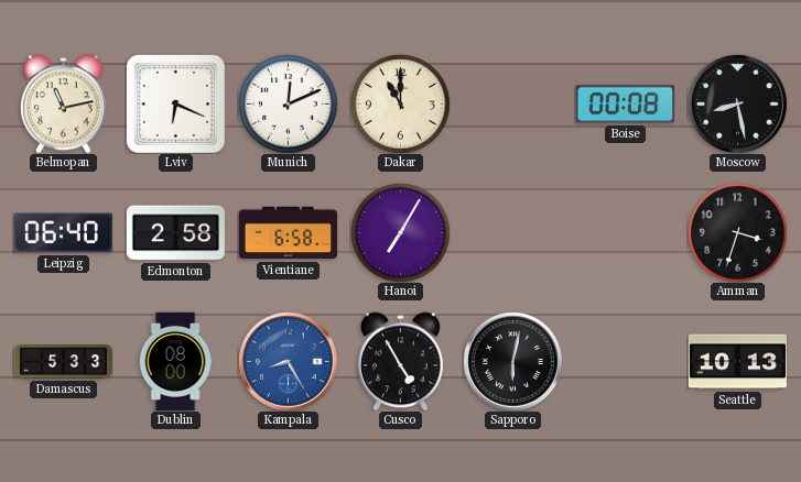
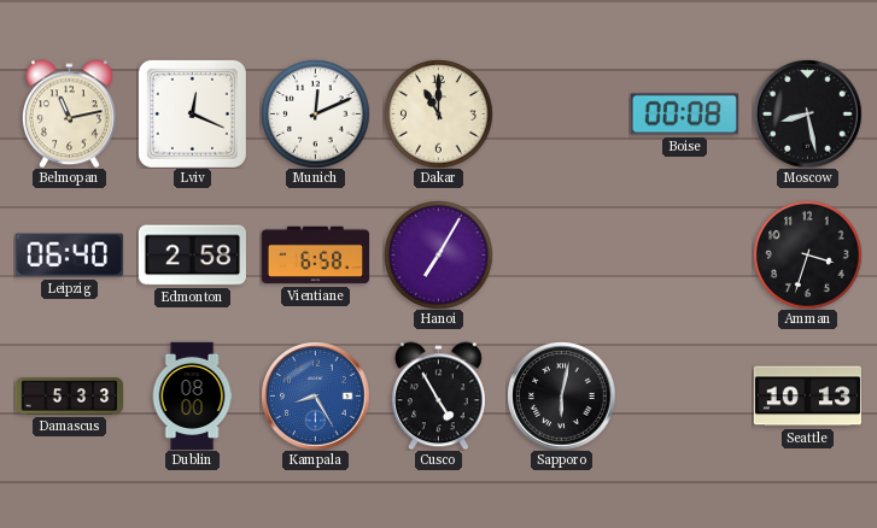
Lviv: 6:19 -> 12:19
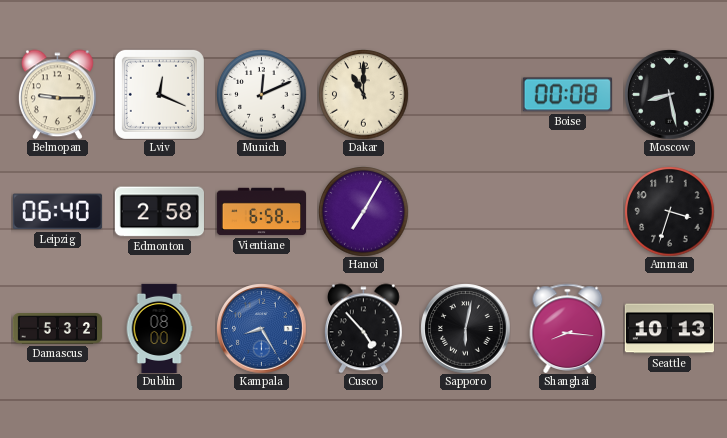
Belmopan: 11:13 -> 9:15
Damascus: 5:33 -> 5:32
Cusco: 4:55 -> 4:53
Shanghai: none -> 8:16
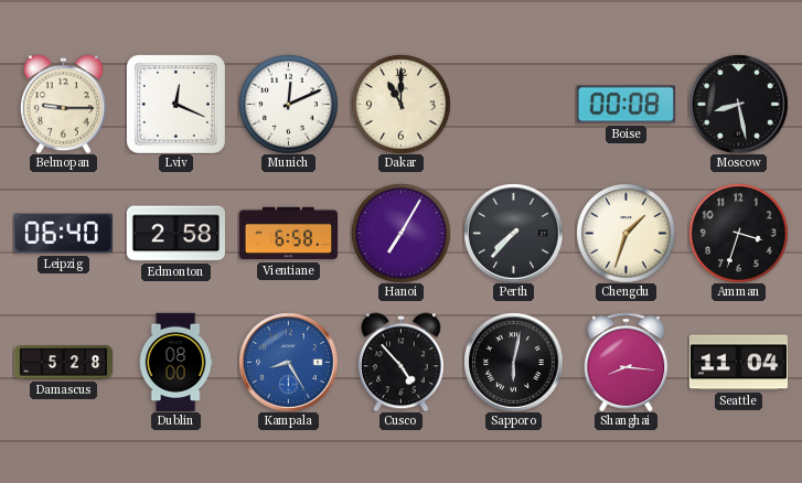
Perth: none -> 7:37
Chengdu: none -> 1:33
Damascus: 5:32 -> 5:28
Seattle: 10:13 -> 11:04
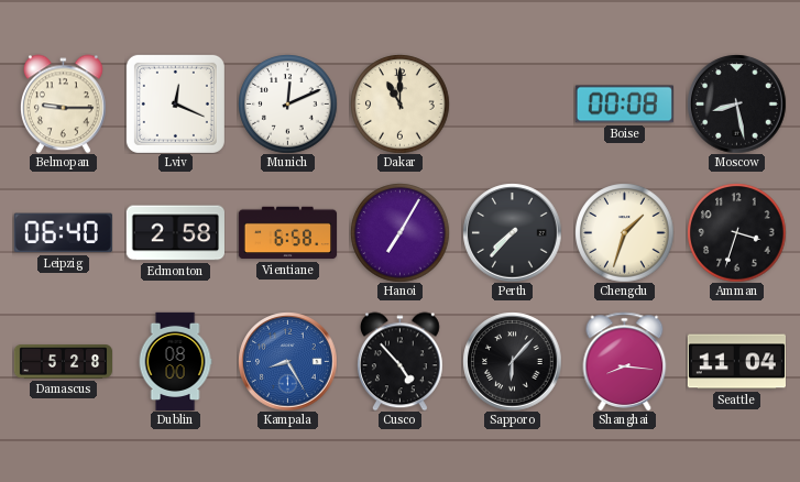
Sapporo: 6:02 -> 6:07
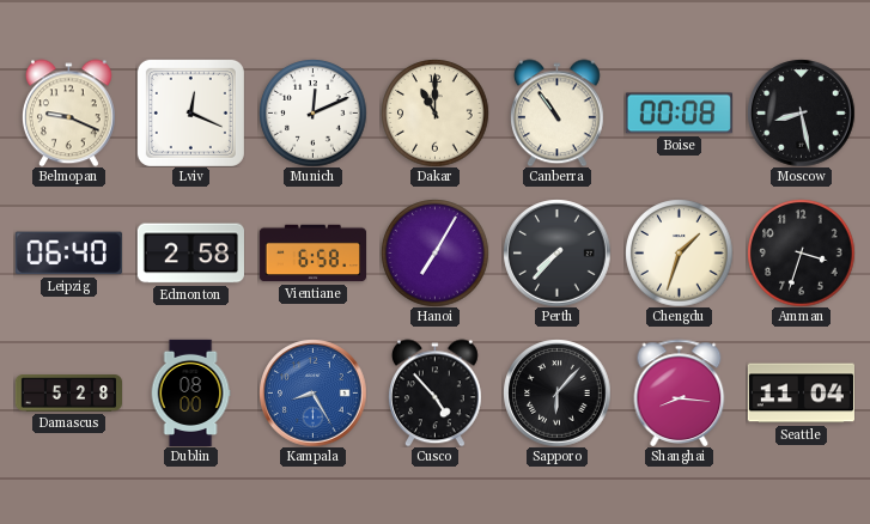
Belmopan: 9:15 -> 9:19
Canberra: none -> 10:54
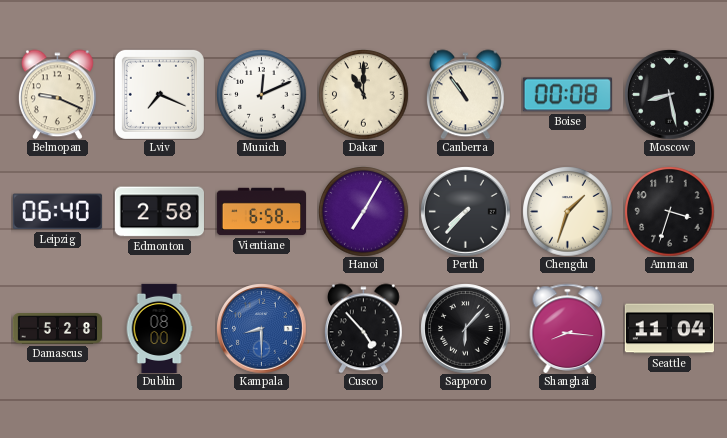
Lviv: 12:19 -> 7:19
Kampala: 8:25 -> 8:30
